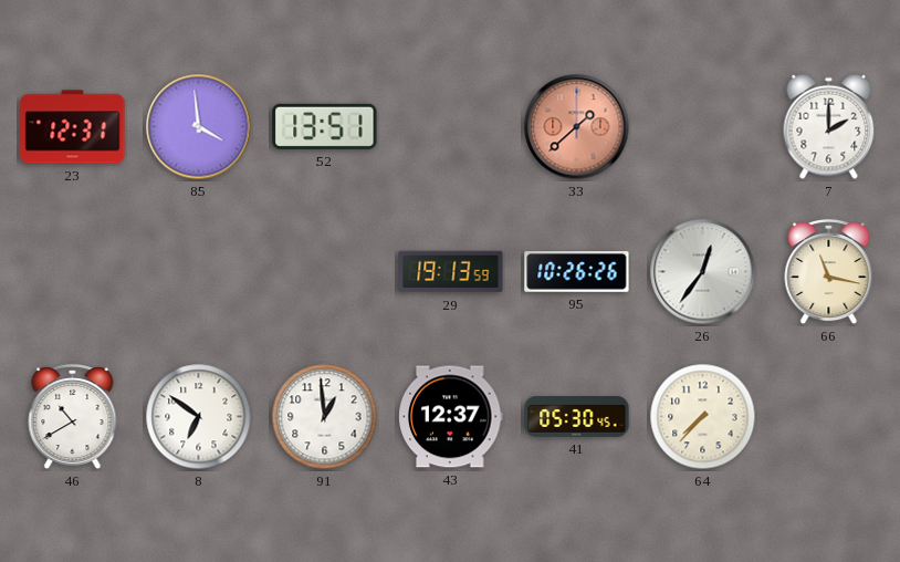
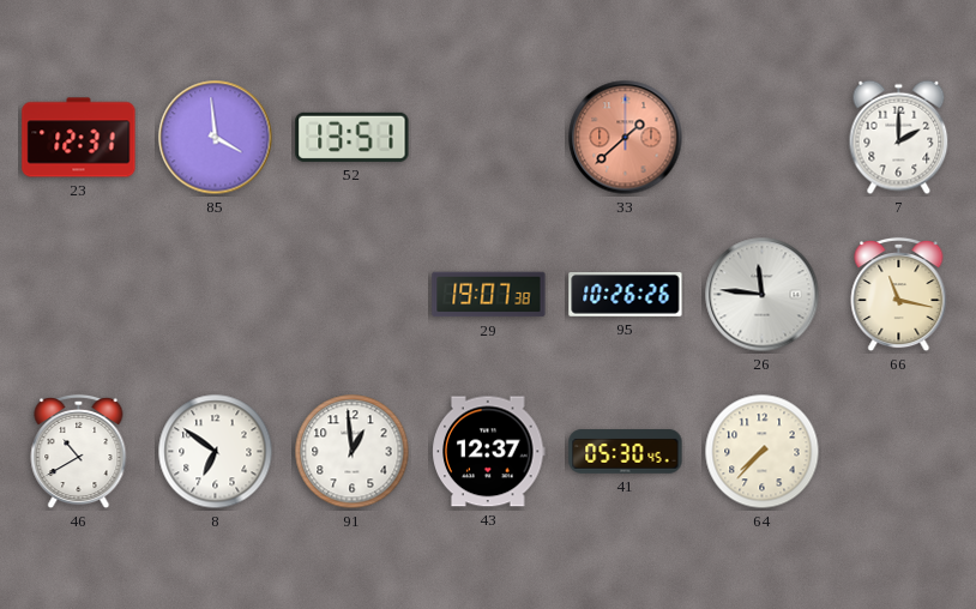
29: 19:13 -> 19:07
26: 12:36 -> 11:46
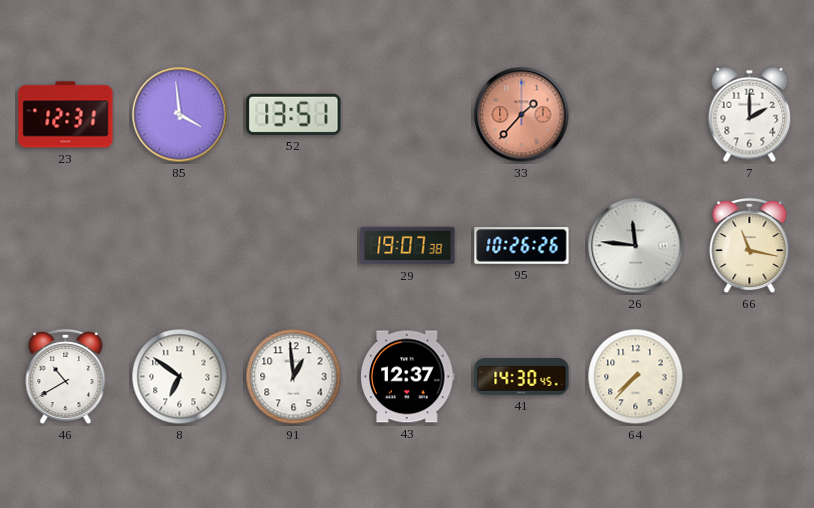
33: 1:38 -> 1:37
41: 05:30 -> 14:30
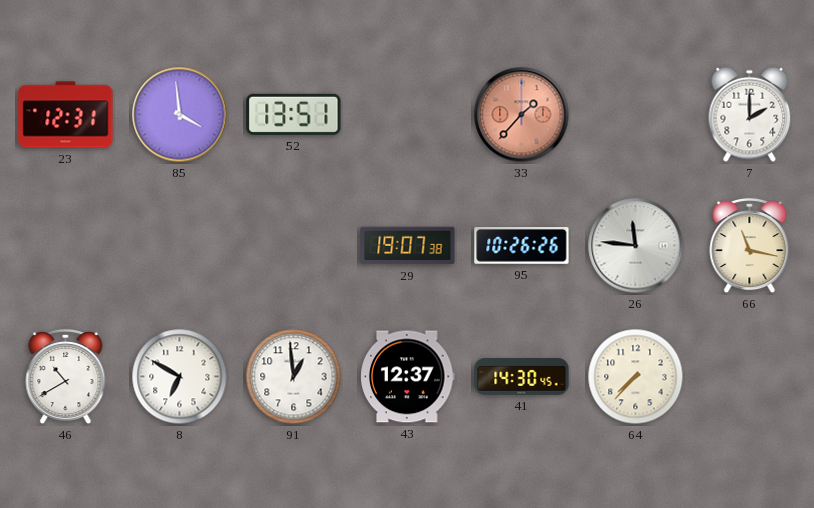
8: 6:51 -> 6:50
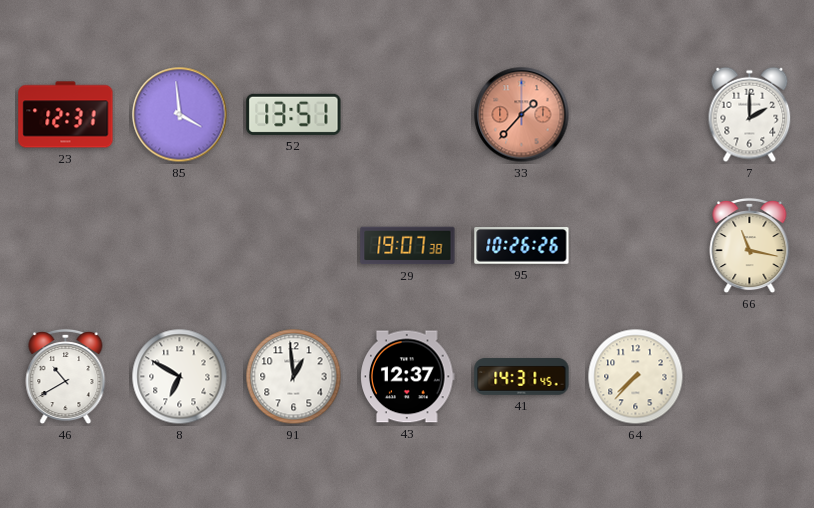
26: 11:46 -> none
41: 14:30 -> 14:31
